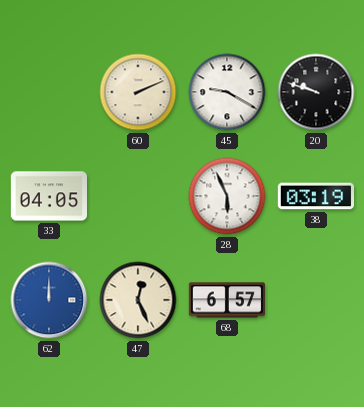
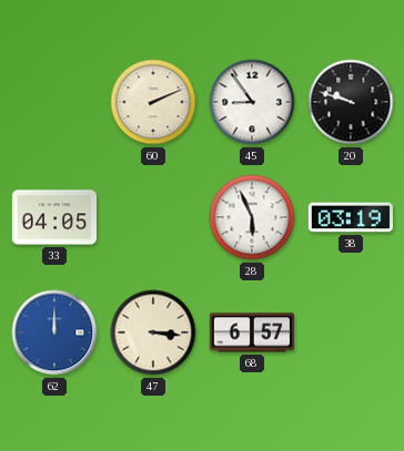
45: 9:20 -> 8:54
47: 12:26 -> 3:16
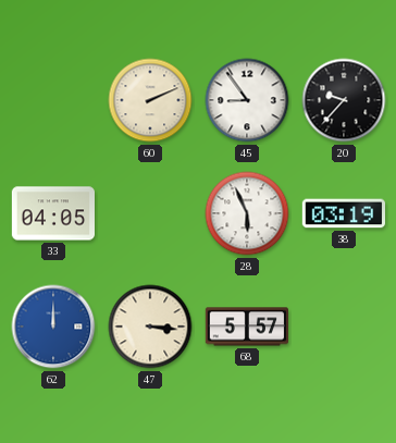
20: 9:48 -> 9:37
68: 6:57 -> 5:57
